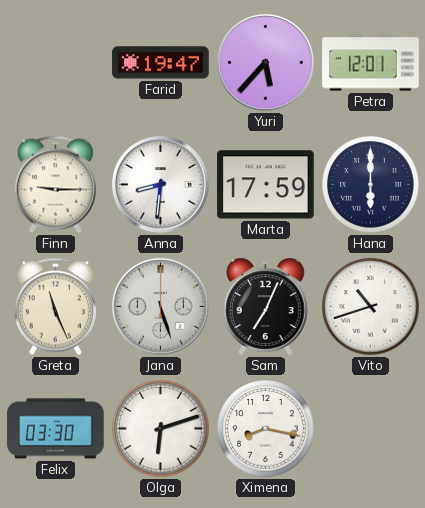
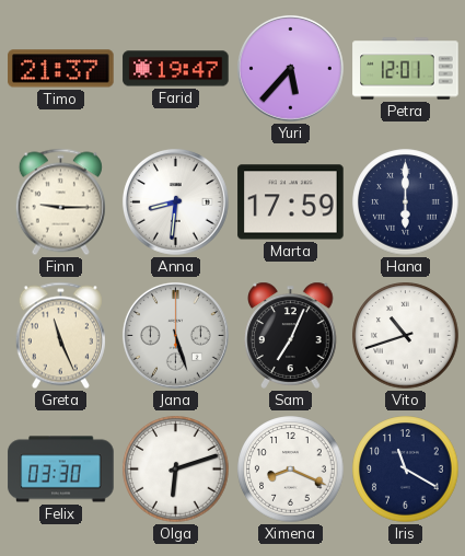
Timo: none -> 21:37
Ximena: 8:17 -> 8:19
Iris: none -> 11:20
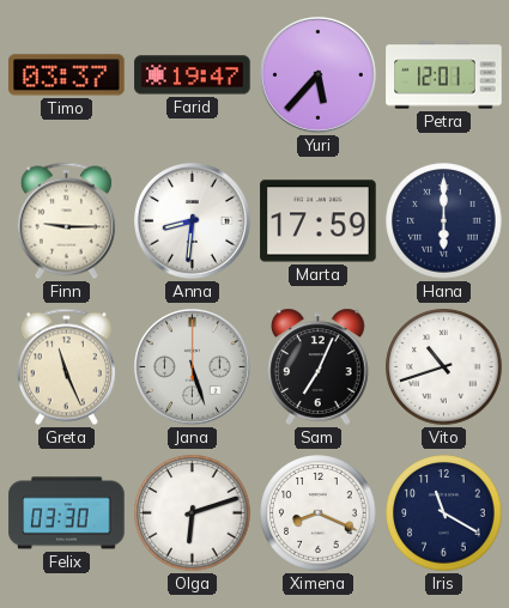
Timo: 21:37 -> 03:37
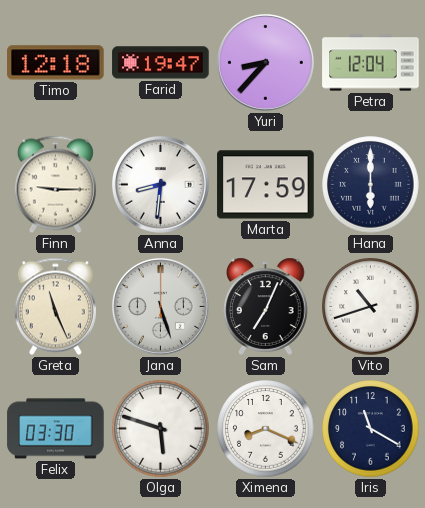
Timo: 03:37 -> 12:18
Yuri: 5:37 -> 8:37
Petra: 12:01 -> 12:04
Olga: 6:12 -> 5:48
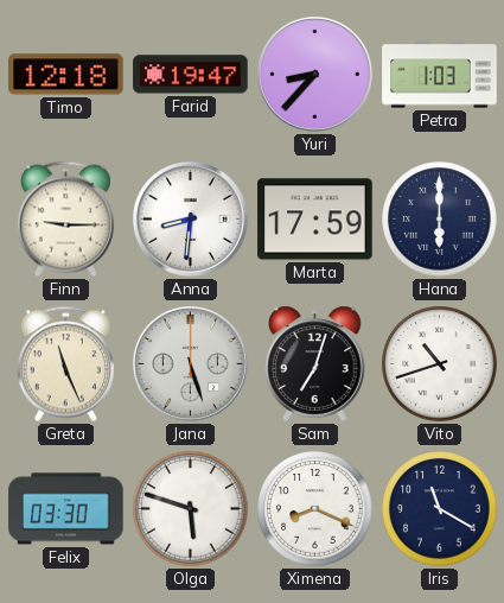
Petra: 12:04 -> 1:03
Sam: 7:04 -> 7:03
